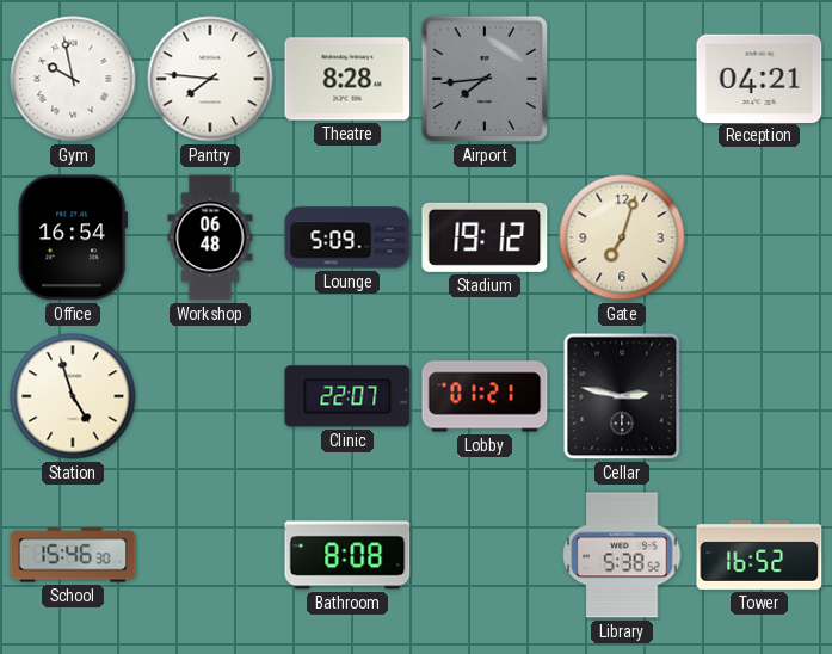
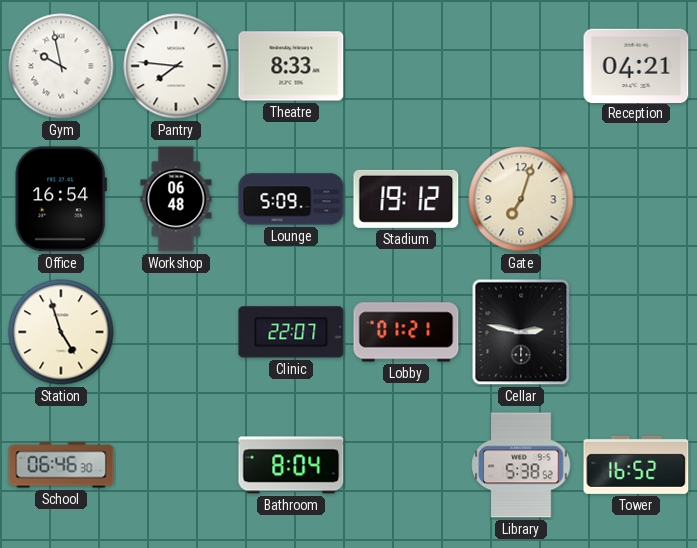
Theatre: 8:28 -> 8:33
Airport: 7:44 -> none
School: 15:46 -> 06:46
Bathroom: 8:08 -> 8:04
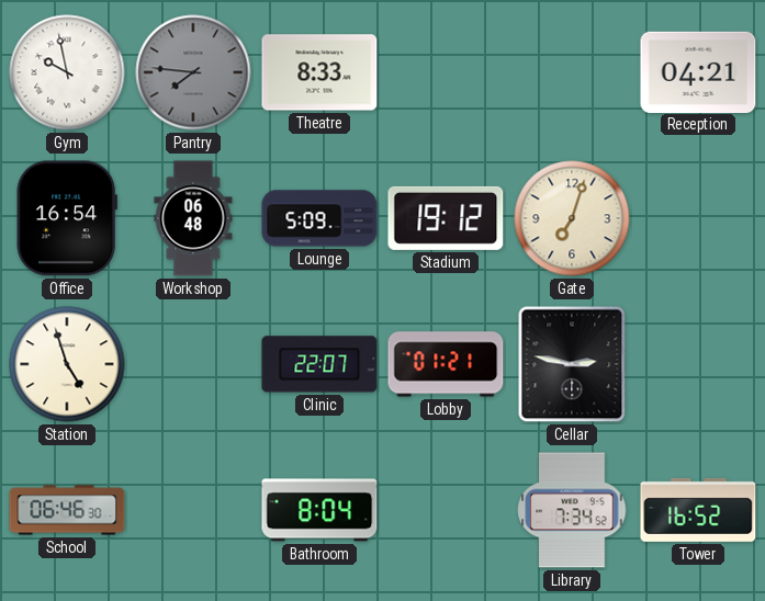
Pantry dial: white -> grey
Library: 5:38 -> 7:34
